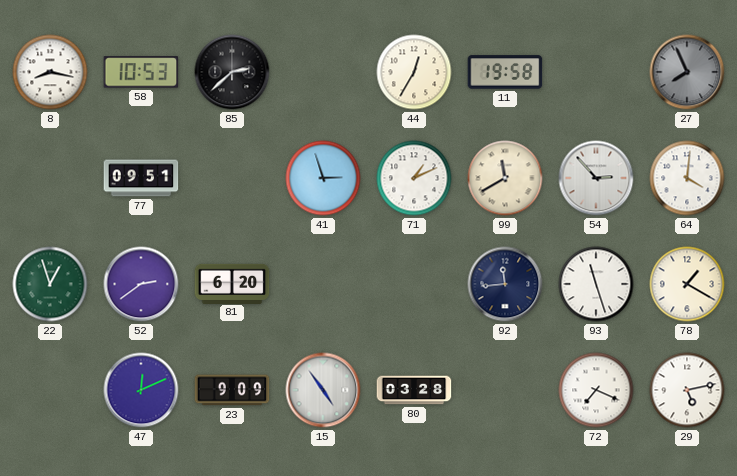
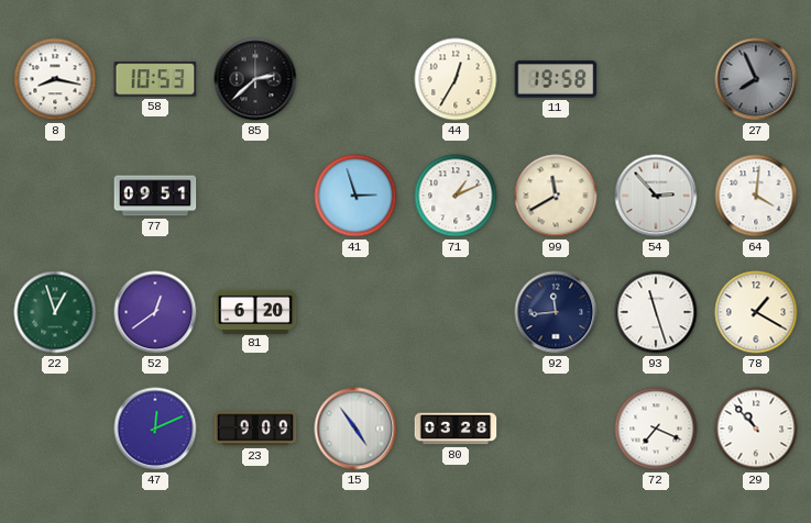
52: 2:39 -> 12:39
29: 5:13 -> 10:53
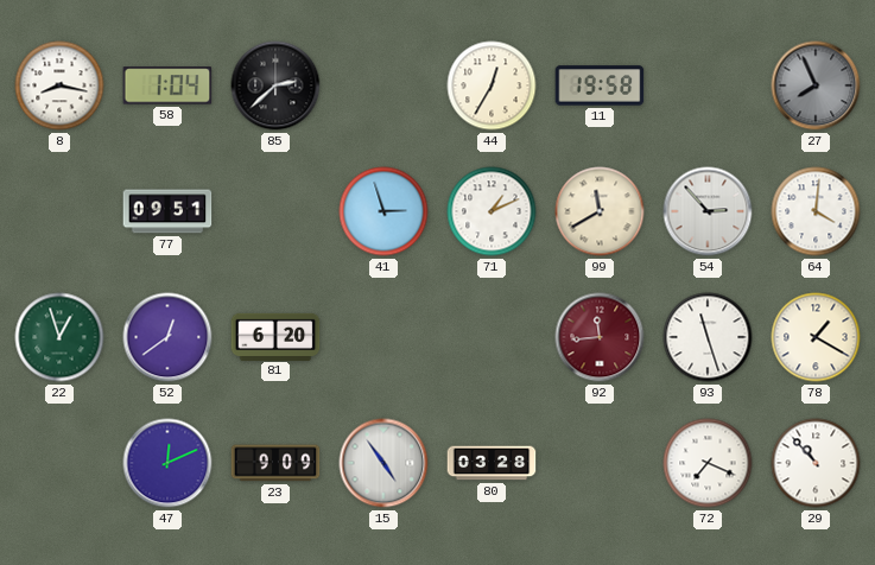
58: 10:53 -> 1:04
92 dial: navy -> burgundy
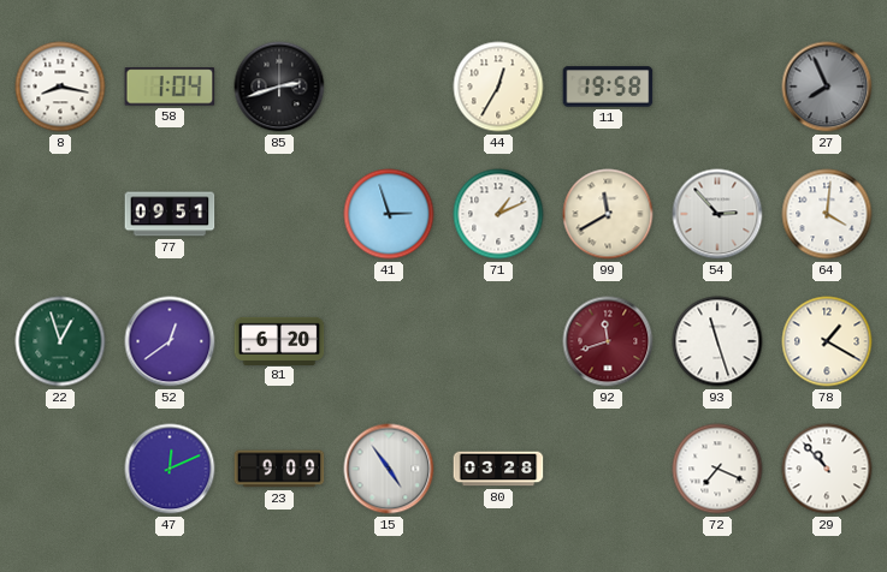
85: 2:38 -> 2:42
92: 11:44 -> 11:42
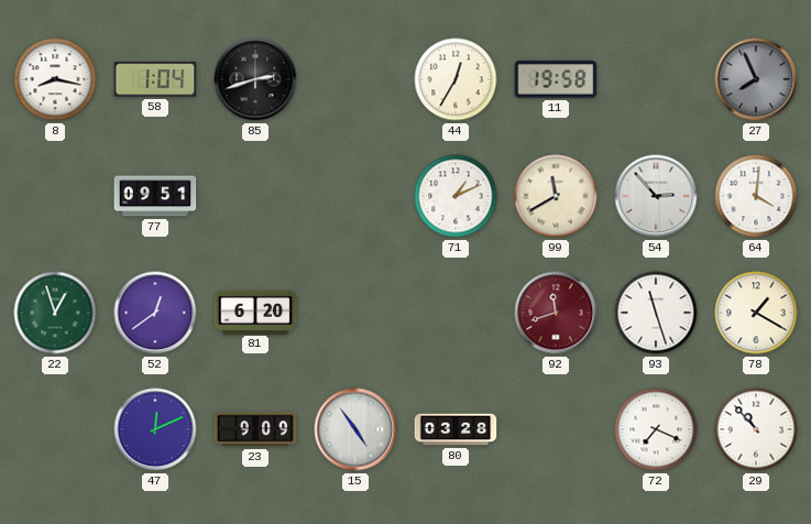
41: 2:57 -> none
